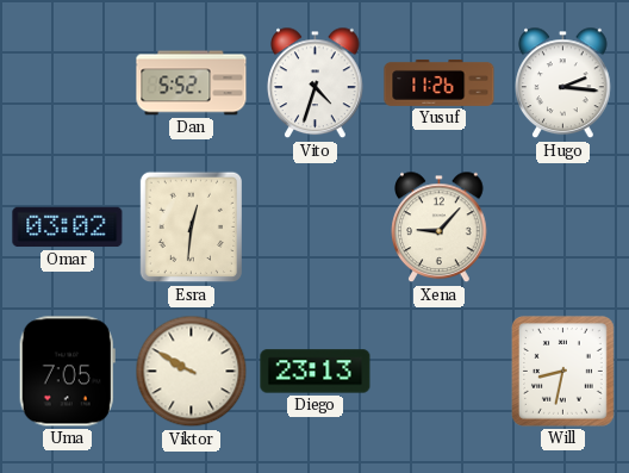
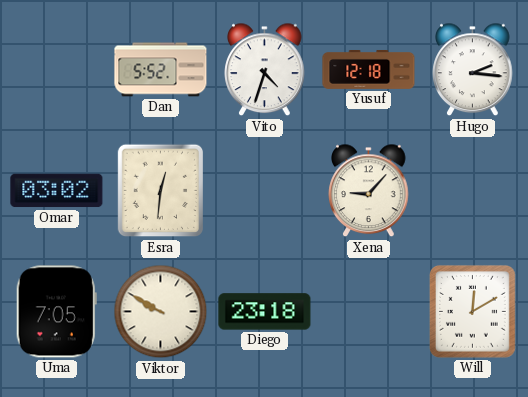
Yusuf: 11:26 -> 12:18
Diego: 23:13 -> 23:18
Will: 8:32 -> 12:10
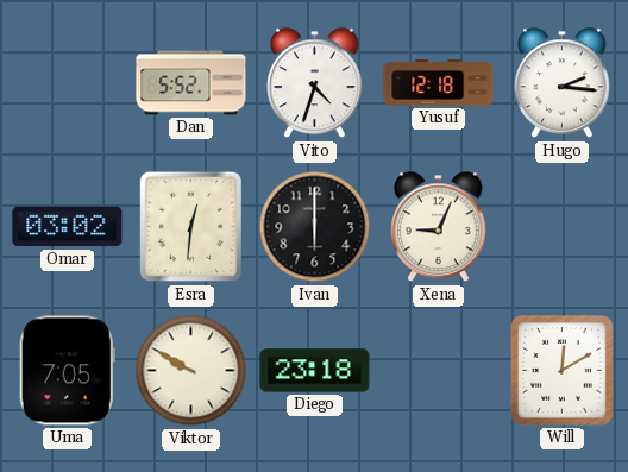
Ivan: none -> 6:00
Xena: 9:07 -> 9:04
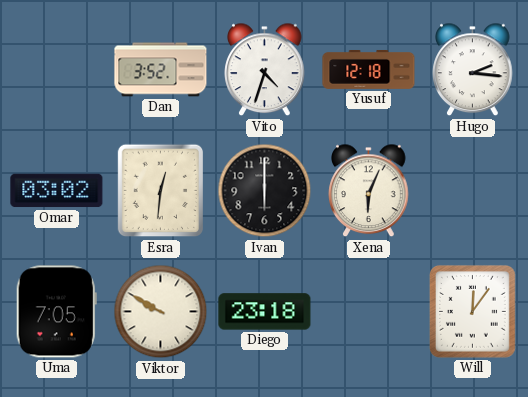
Dan: 5:52 -> 3:52
Xena: 9:04 -> 6:04
Will: 12:10 -> 12:06
